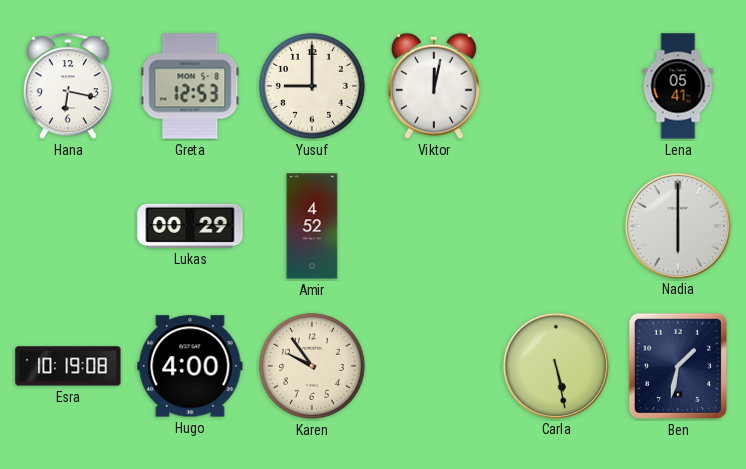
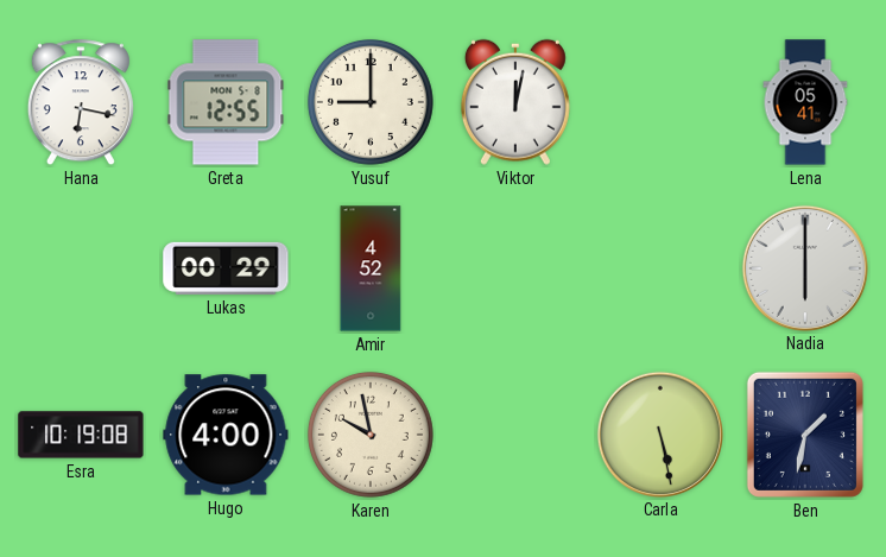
Greta: 12:53 -> 12:55
Karen: 9:54 -> 9:58
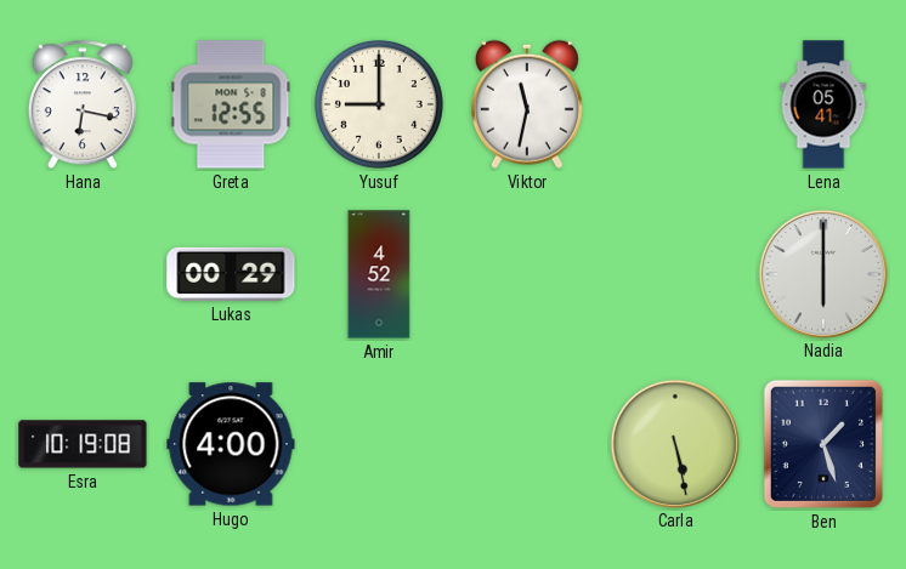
Viktor: 12:02 -> 11:32
Karen: 9:58 -> none
Ben: 1:32 -> 1:27
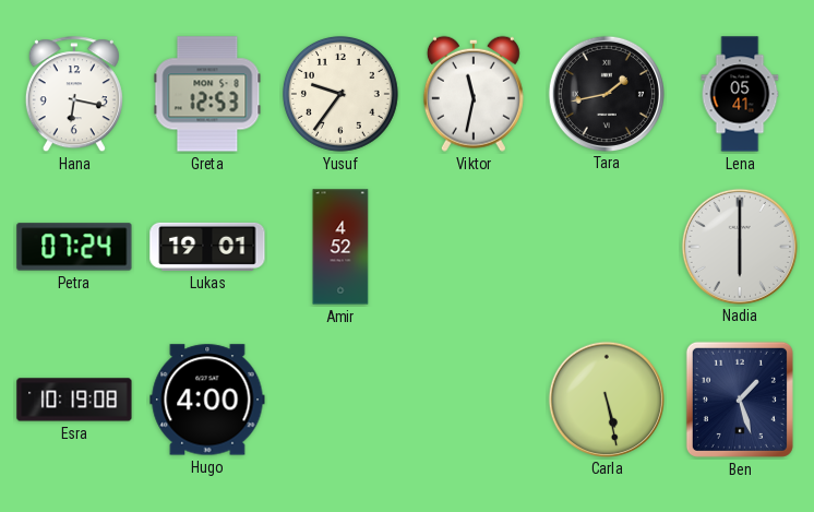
Greta: 12:55 -> 12:53
Yusuf: 9:00 -> 9:36
Tara: none -> 1:43
Petra: none -> 07:24
Lukas: 00:29 -> 19:01
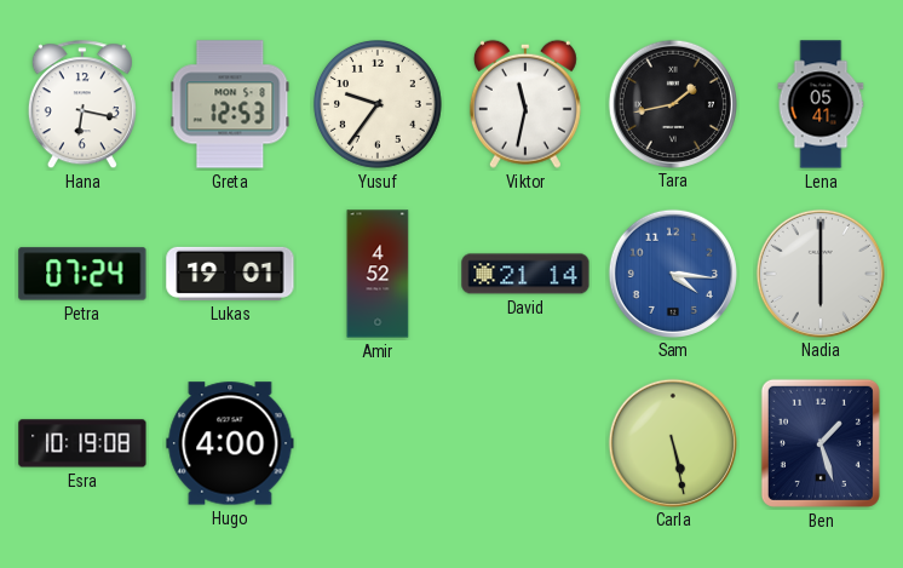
David: none -> 21:14
Sam: none -> 4:16
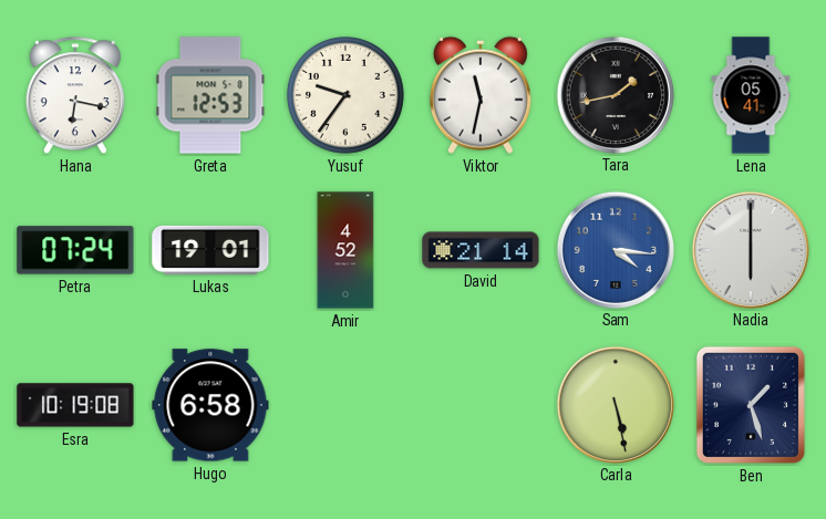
Hugo: 4:00 -> 6:58
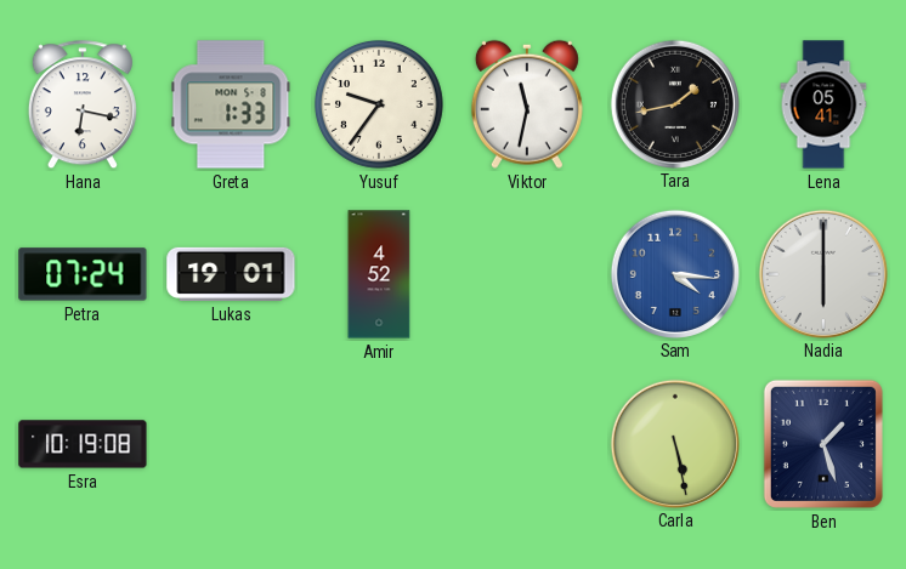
Greta: 12:53 -> 1:33
David: 21:14 -> none
Hugo: 6:58 -> none
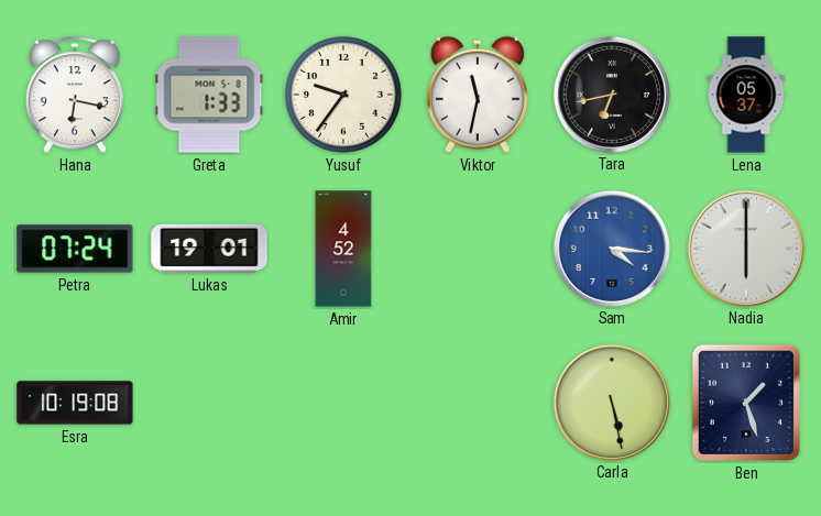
Tara: 1:43 -> 6:43
Lena: 05:41 -> 05:37
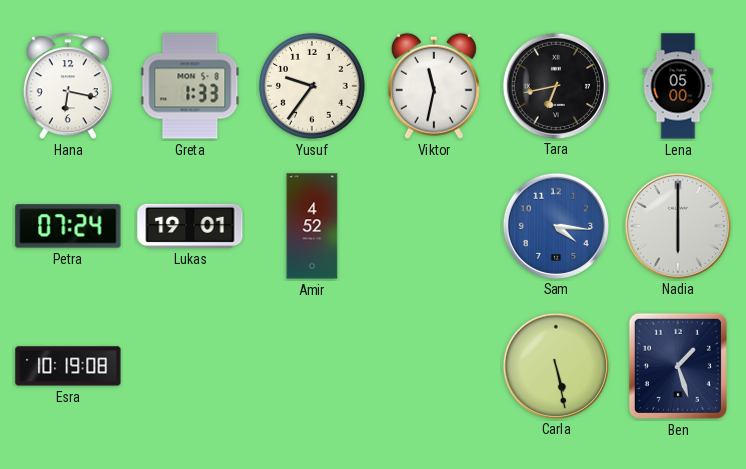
Lena: 05:37 -> 05:00
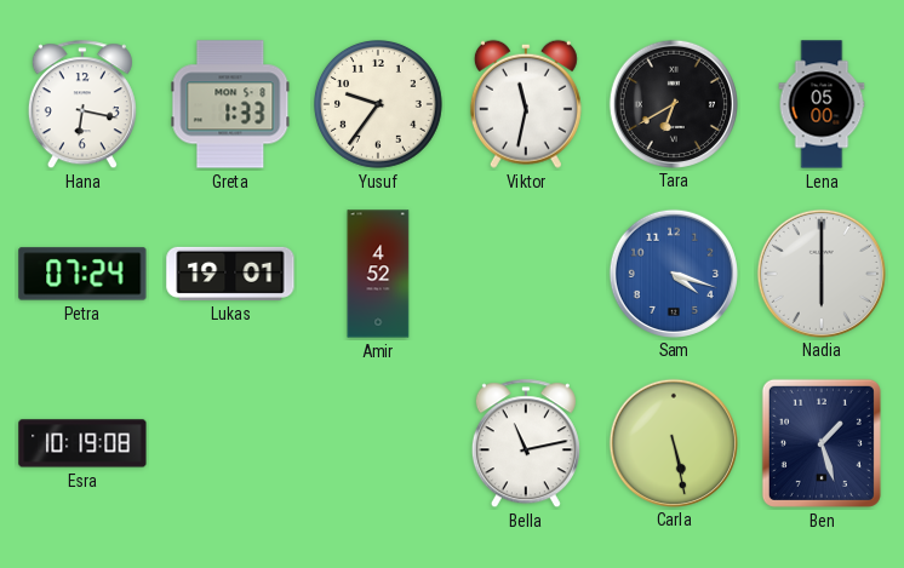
Tara: 6:43 -> 6:40
Sam: 4:16 -> 4:18
Bella: none -> 11:13
